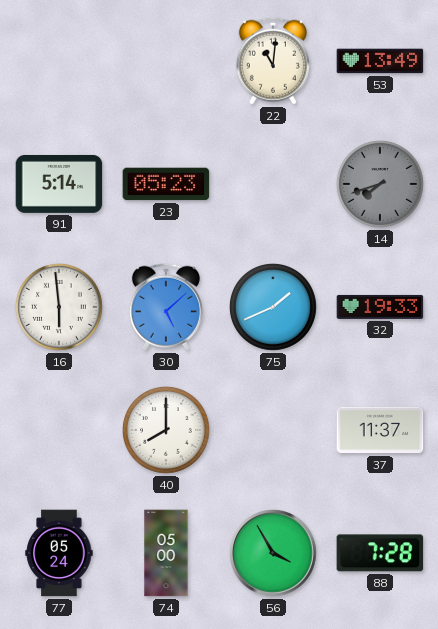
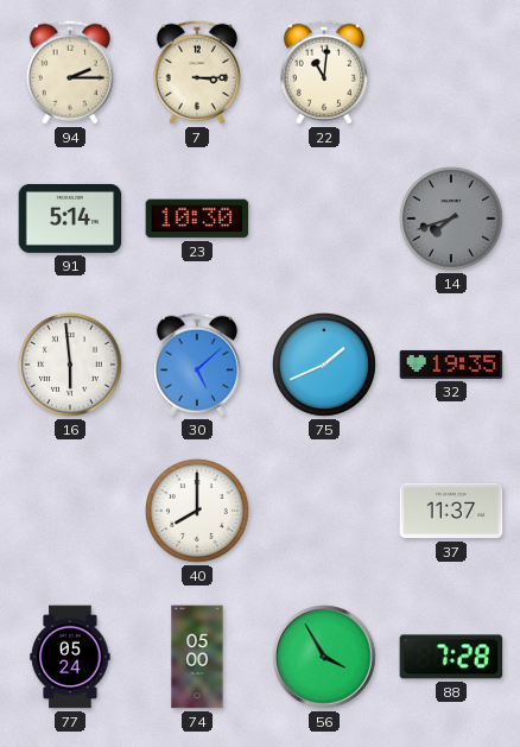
94: none -> 2:15
7: none -> 3:15
53: 13:49 -> none
23: 05:23 -> 10:30
32: 19:33 -> 19:35
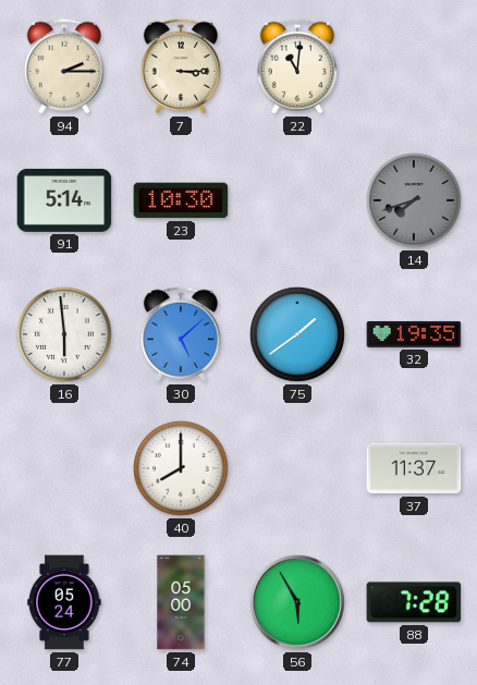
75: 1:41 -> 1:39
56: 3:55 -> 5:55
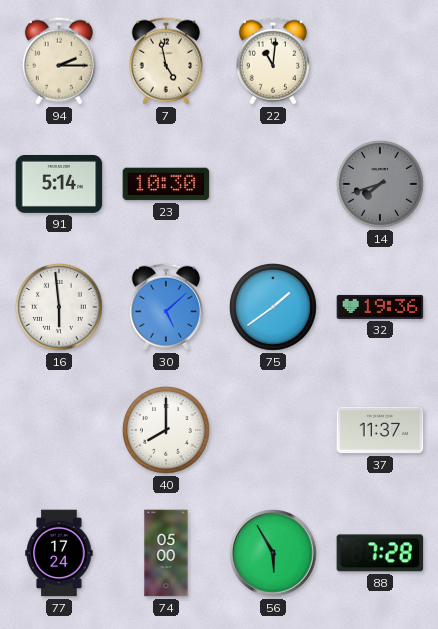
7: 3:15 -> 4:58
32: 19:35 -> 19:36
77: 05:24 -> 17:24
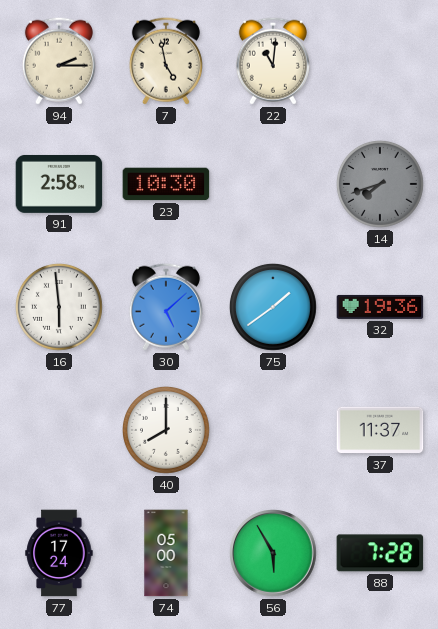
91: 5:14 -> 2:58
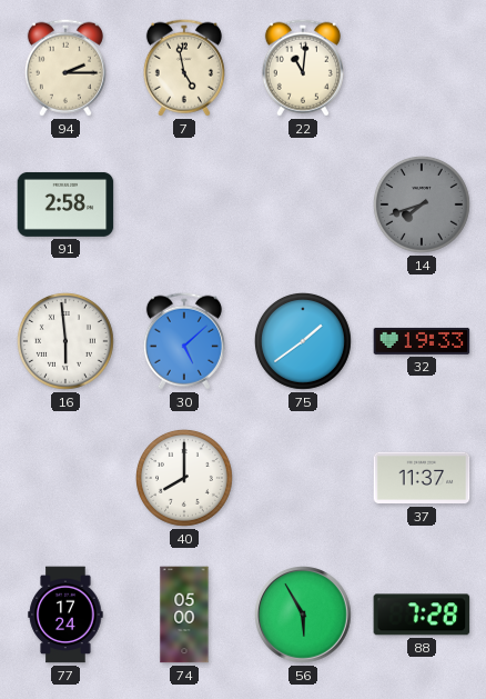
23: 10:30 -> none
32: 19:36 -> 19:33
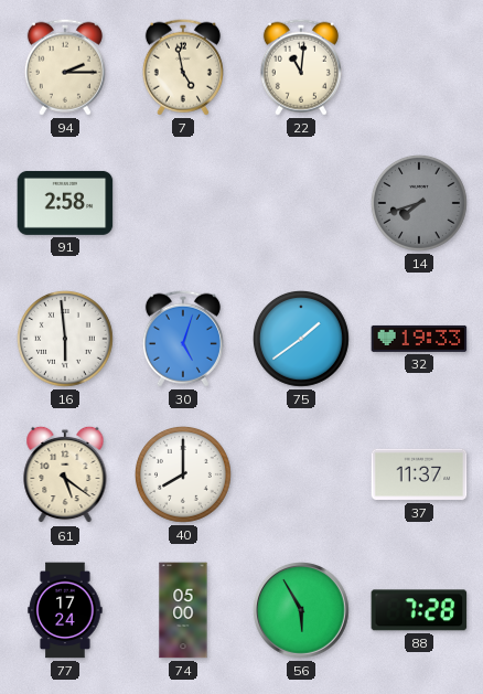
30: 5:08 -> 5:03
61: none -> 5:21
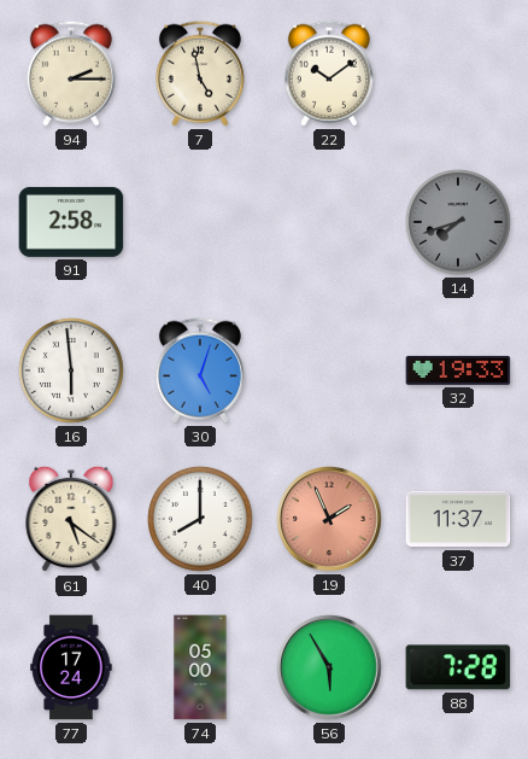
22: 11:01 -> 10:09
75: 1:39 -> none
19: none -> 1:56
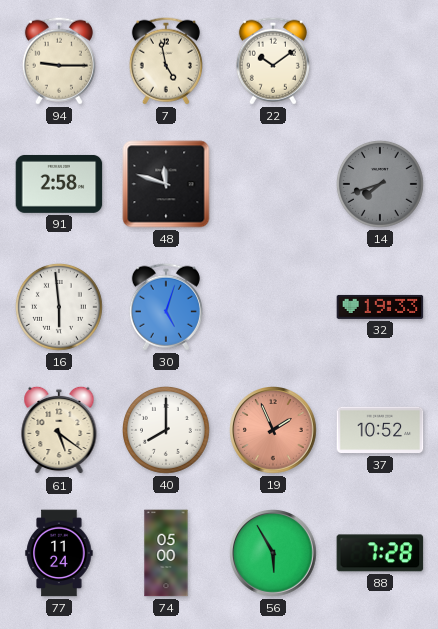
94: 2:15 -> 9:15
48: none -> 11:48
37: 11:37 -> 10:52
77: 17:24 -> 11:24
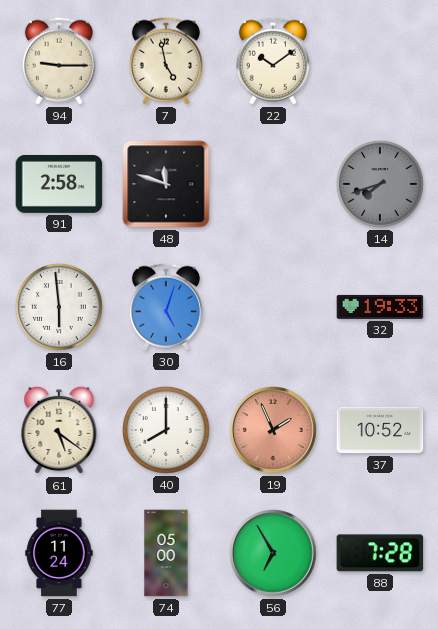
56: 5:55 -> 6:55
